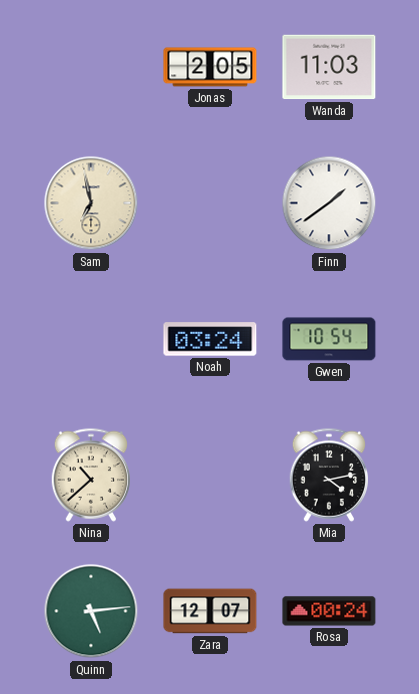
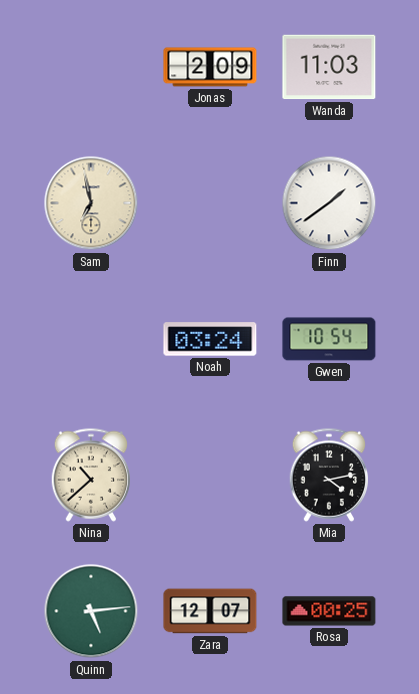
Jonas: 2:05 -> 2:09
Rosa: 00:24 -> 00:25
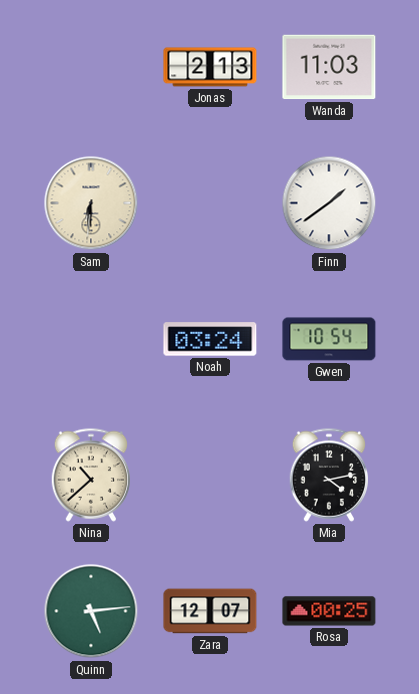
Jonas: 2:09 -> 2:13
Sam: 6:58 -> 6:31
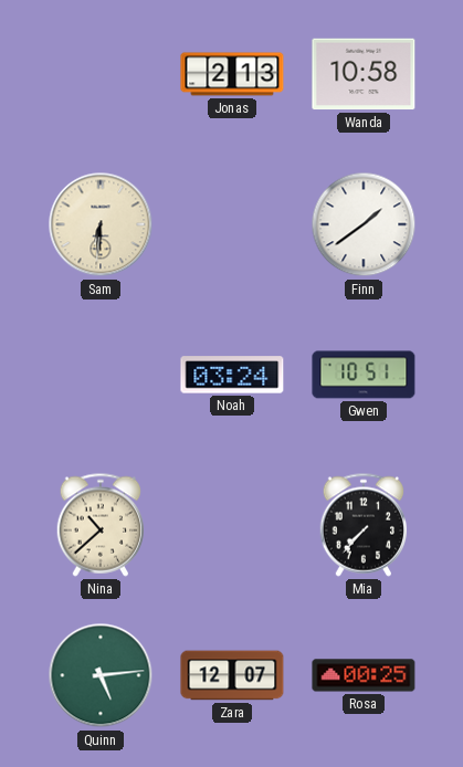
Wanda: 11:03 -> 10:58
Gwen: 10:54 -> 10:51
Mia: 4:13 -> 7:37
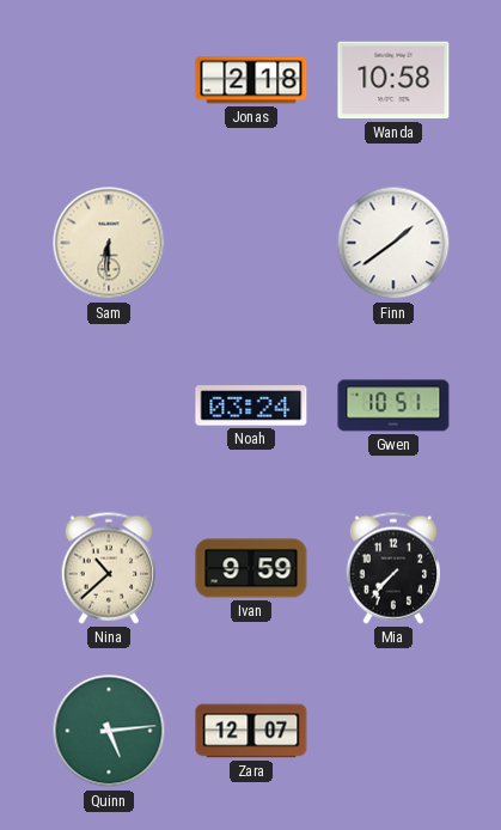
Jonas: 2:13 -> 2:18
Ivan: none -> 9:59
Rosa: 00:25 -> none
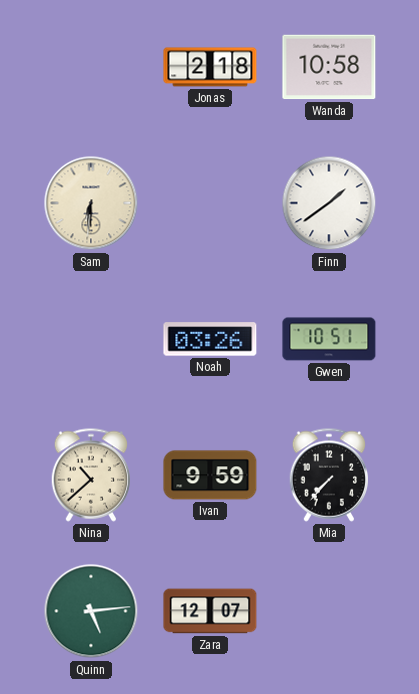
Noah: 03:24 -> 03:26
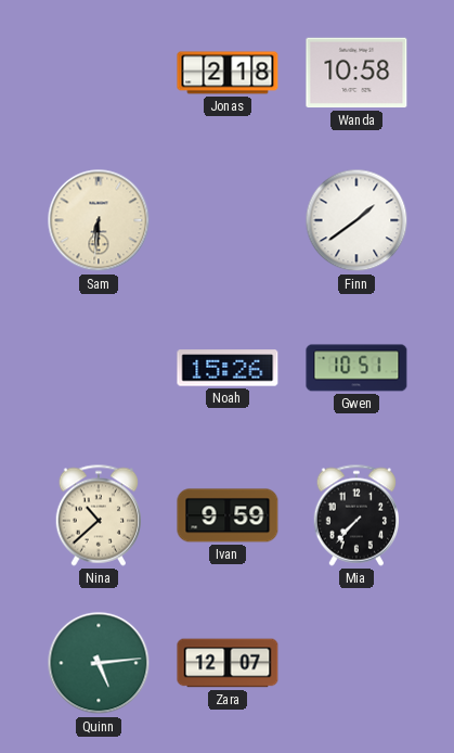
Noah: 03:26 -> 15:26
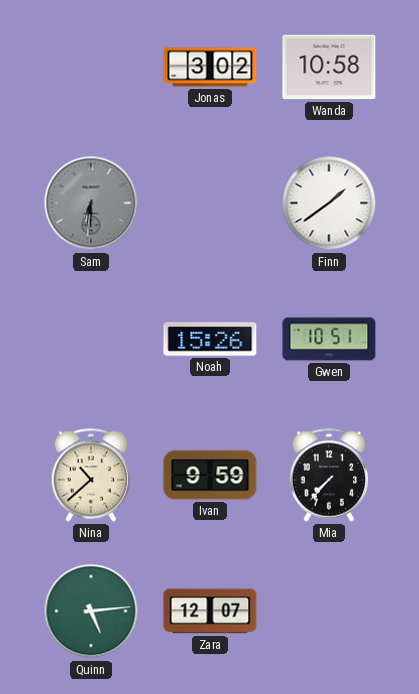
Jonas: 2:18 -> 3:02
Sam dial: cream -> grey
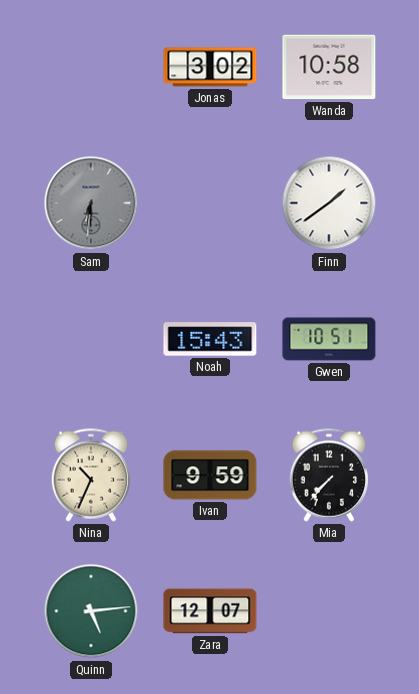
Noah: 15:26 -> 15:43
Nina: 10:38 -> 10:34
